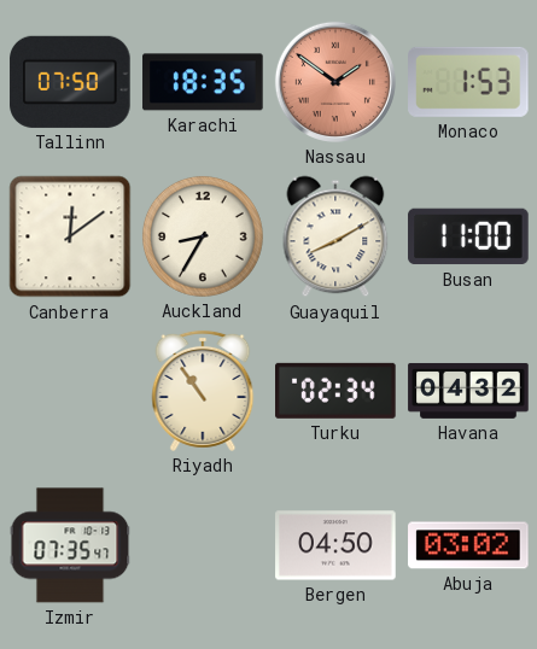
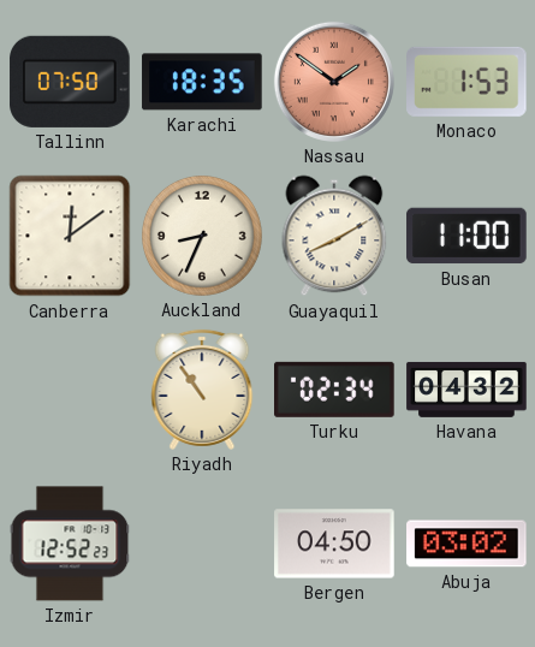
Auckland: 8:35 -> 8:34
Izmir: 07:35 -> 12:52
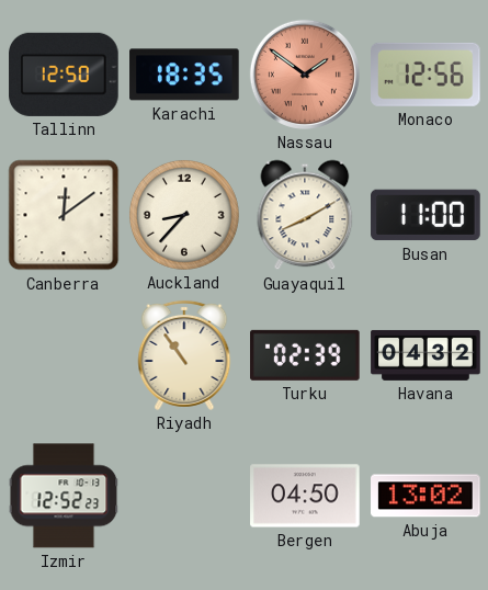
Tallinn: 07:50 -> 12:50
Monaco: 1:53 -> 12:56
Auckland: 8:34 -> 8:37
Turku: 02:34 -> 02:39
Abuja: 03:02 -> 13:02
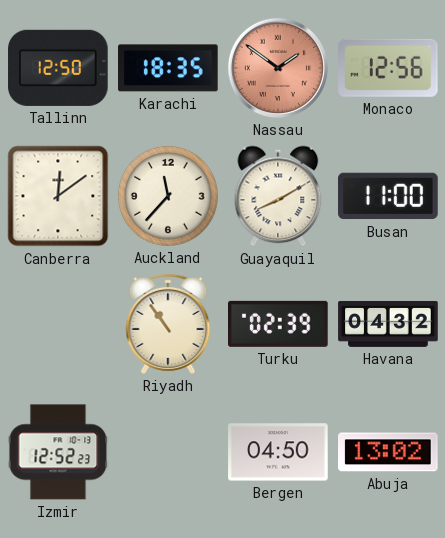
Auckland: 8:37 -> 11:37
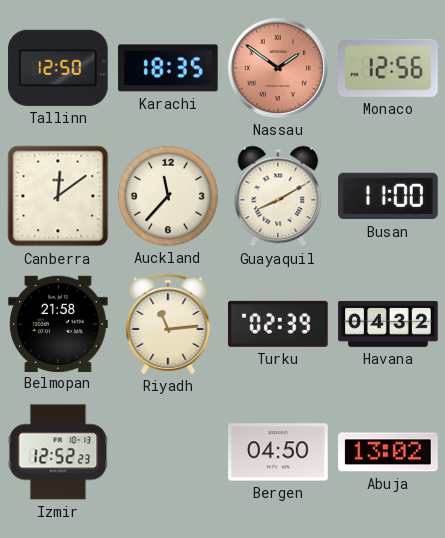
Belmopan: none -> 21:58
Riyadh: 10:54 -> 11:14
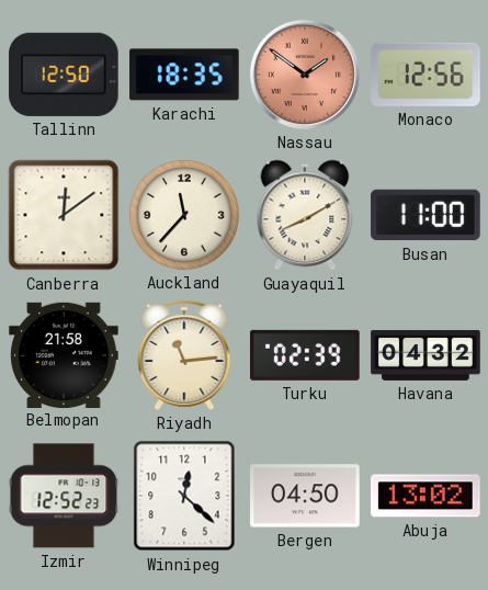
Winnipeg: none -> 12:22
